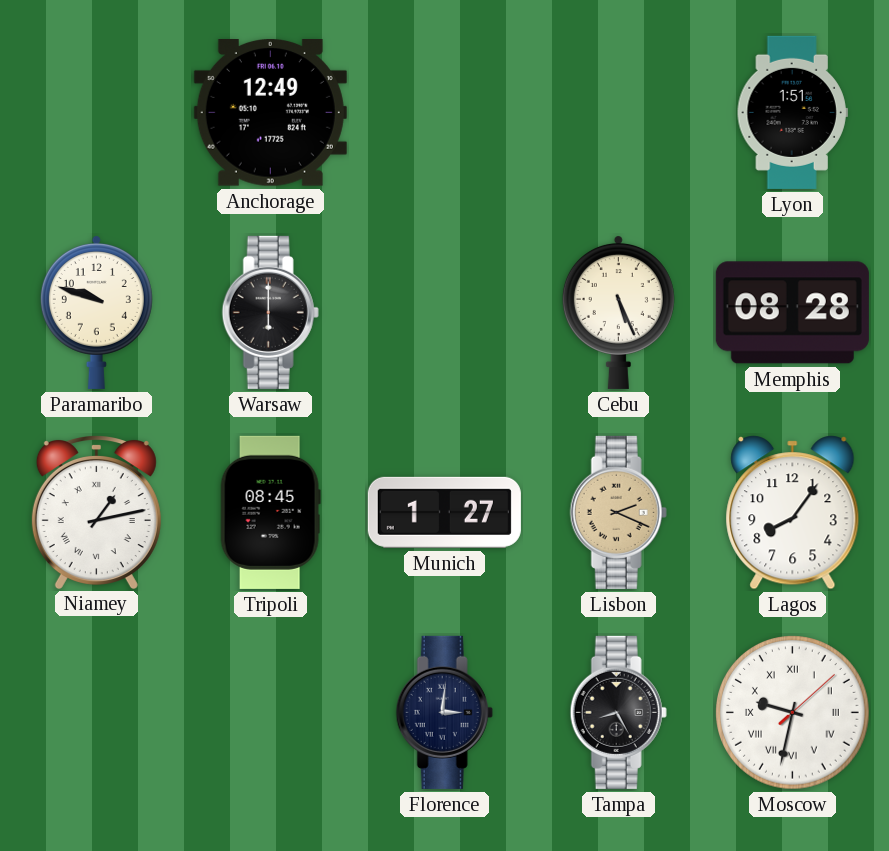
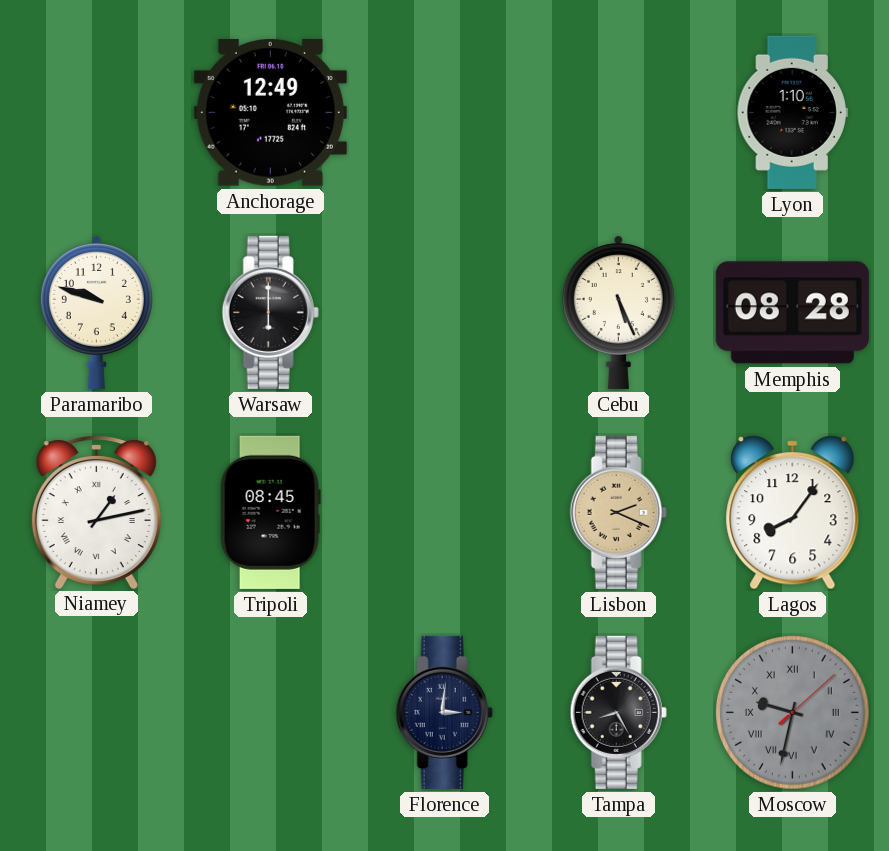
Lyon: 1:51 -> 1:10
Munich: 1:27 -> none
Moscow dial: white -> grey
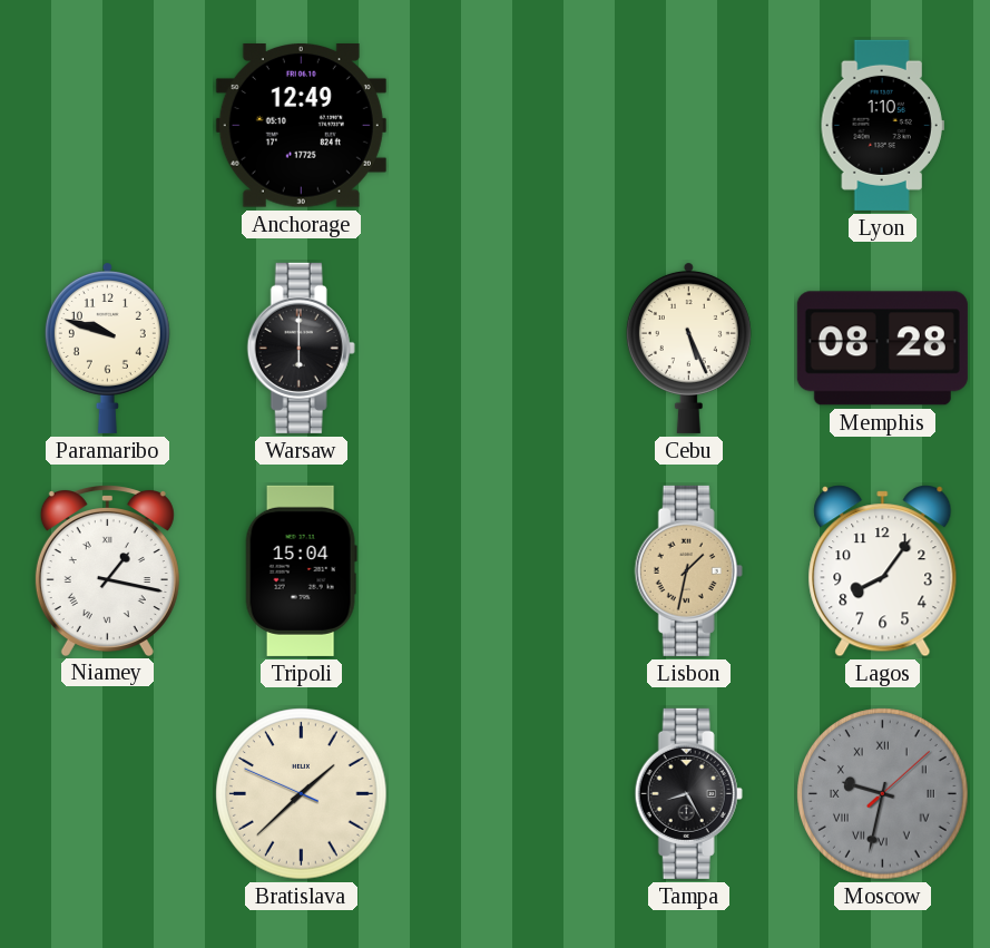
Niamey: 1:13 -> 1:17
Tripoli: 08:45 -> 15:04
Lisbon: 2:19 -> 1:32
Bratislava: none -> 1:37
Florence: 3:01 -> none
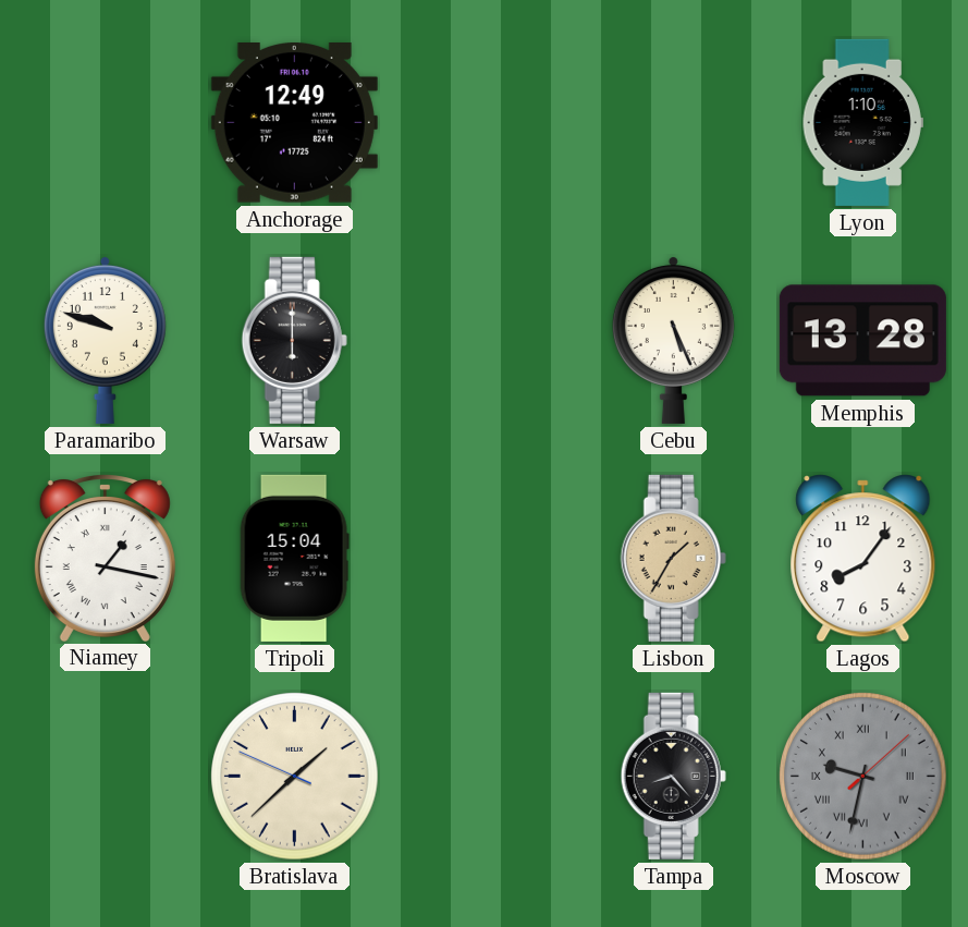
Memphis: 08:28 -> 13:28
Lisbon: 1:32 -> 1:35
Tampa: 8:25 -> 8:23
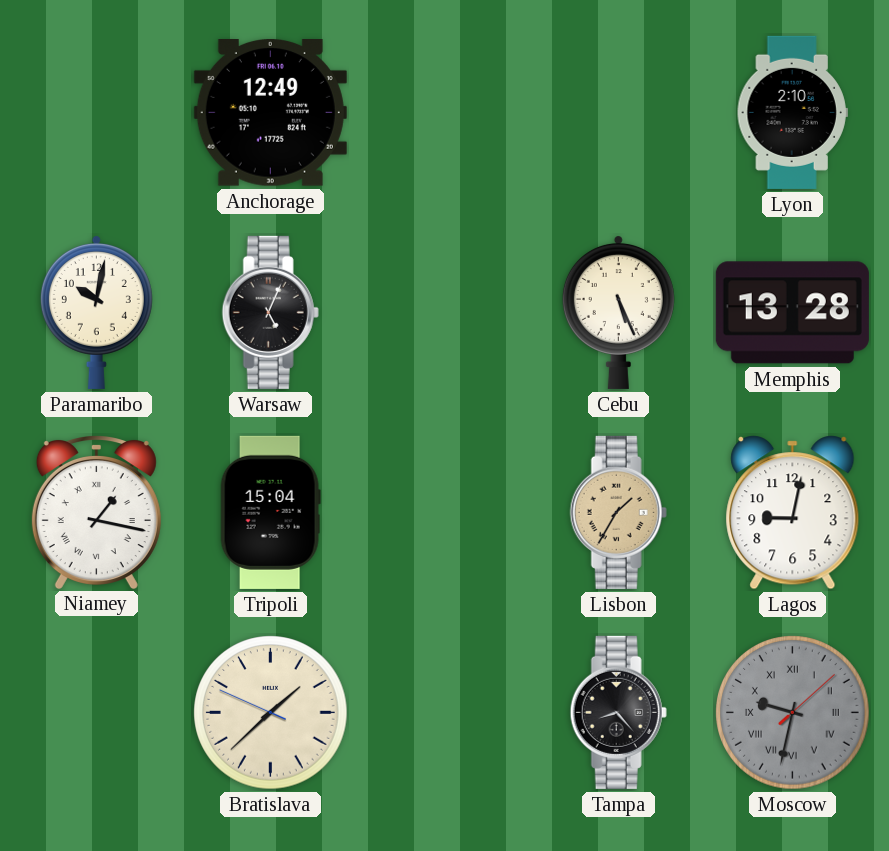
Lyon: 1:10 -> 2:10
Paramaribo: 9:48 -> 10:02
Warsaw: 6:00 -> 5:04
Lagos: 8:06 -> 9:02
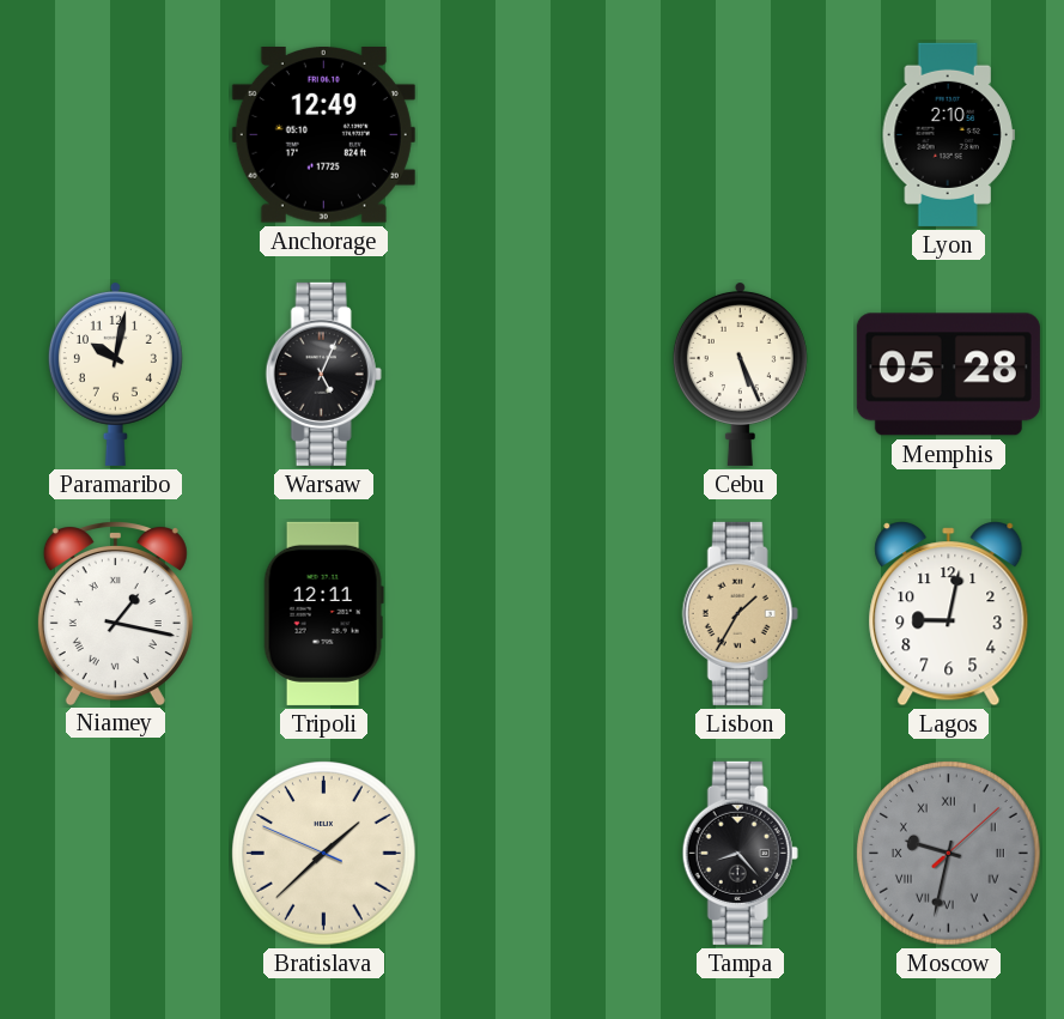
Memphis: 13:28 -> 05:28
Tripoli: 15:04 -> 12:11
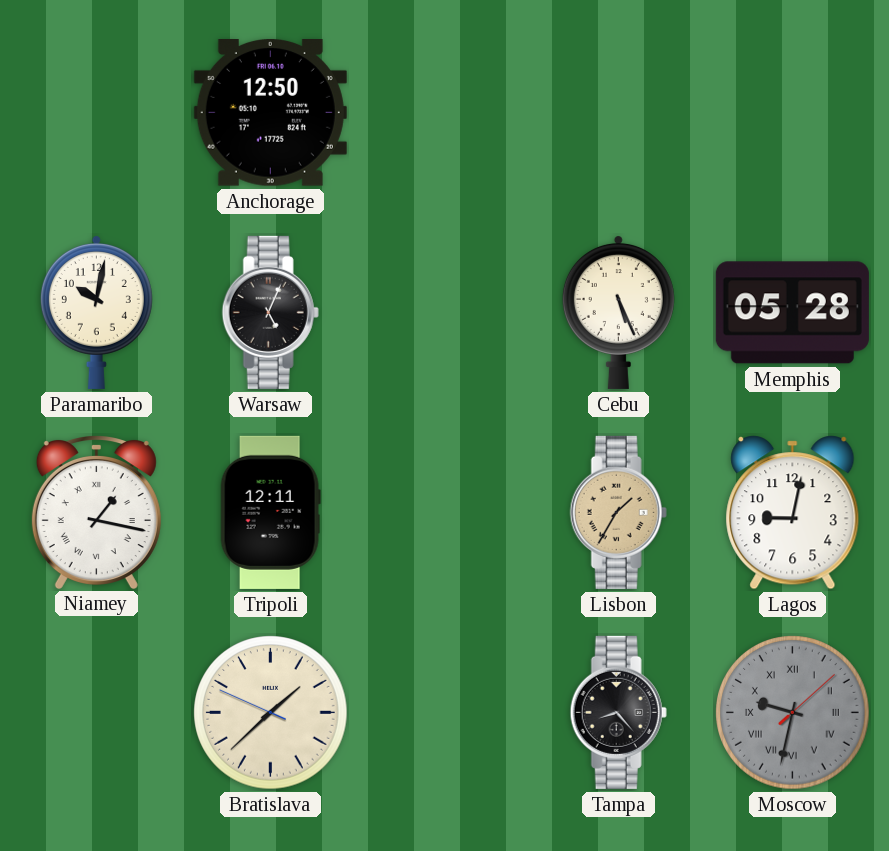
Anchorage: 12:49 -> 12:50
Lyon: 2:10 -> none
